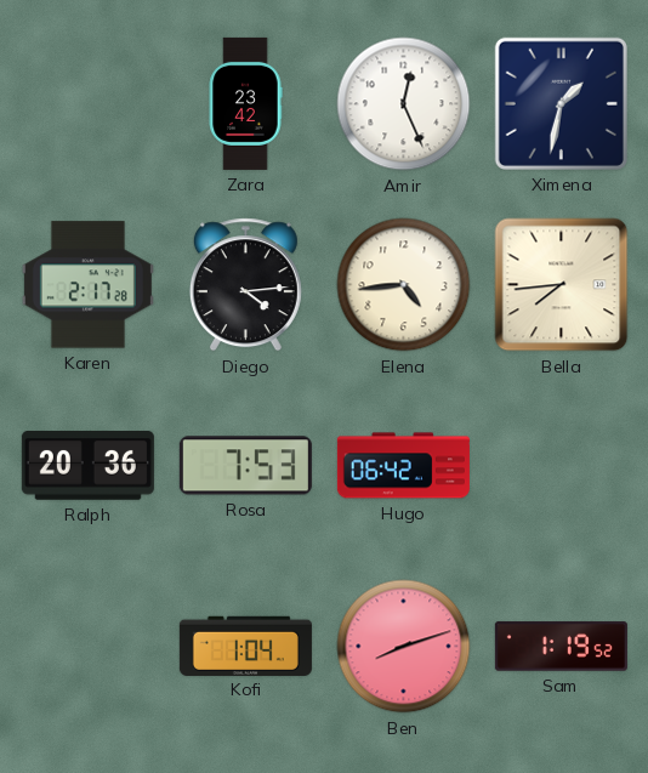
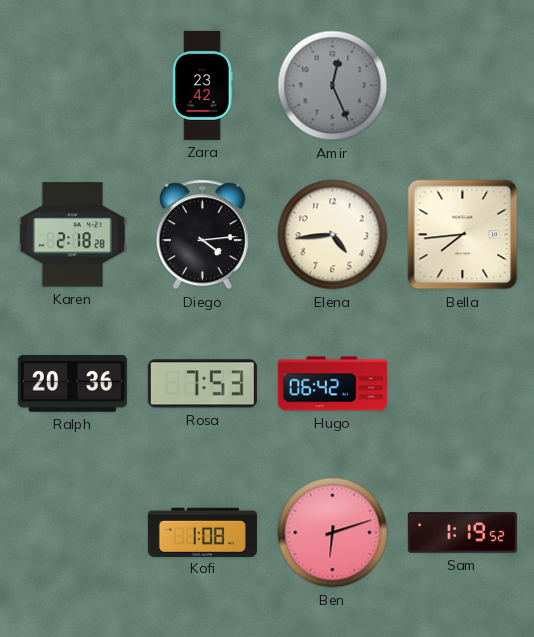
Amir dial: white -> grey
Ximena: 1:32 -> none
Karen: 2:17 -> 2:18
Kofi: 1:04 -> 1:08
Ben: 8:12 -> 6:12
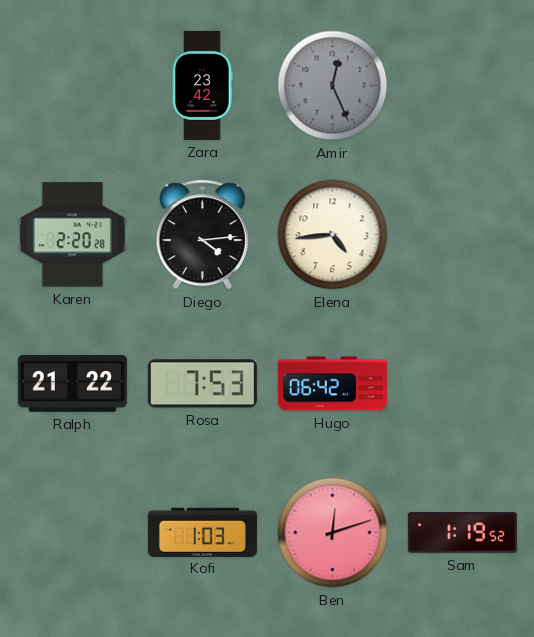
Karen: 2:18 -> 2:20
Bella: 7:44 -> none
Ralph: 20:36 -> 21:22
Kofi: 1:08 -> 1:03
Ben: 6:12 -> 12:12
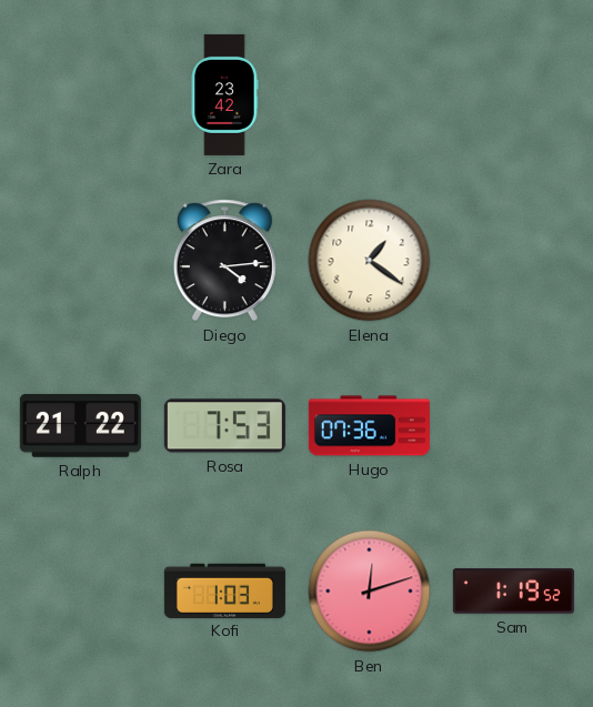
Amir: 12:26 -> none
Karen: 2:20 -> none
Elena: 4:44 -> 1:21
Hugo: 06:42 -> 07:36
